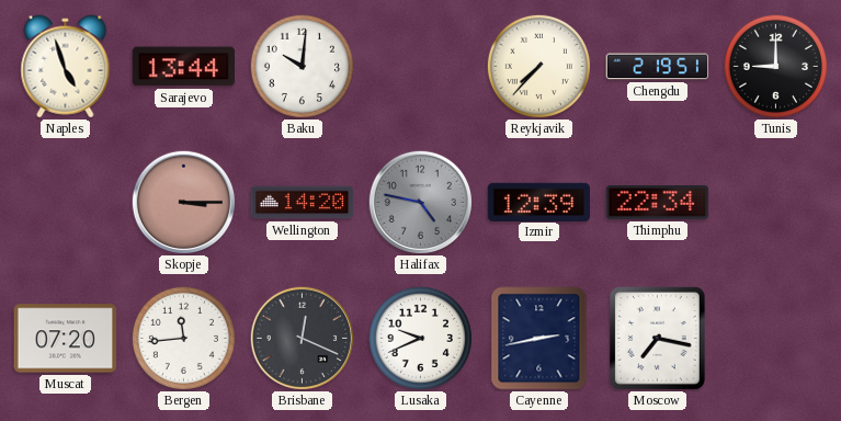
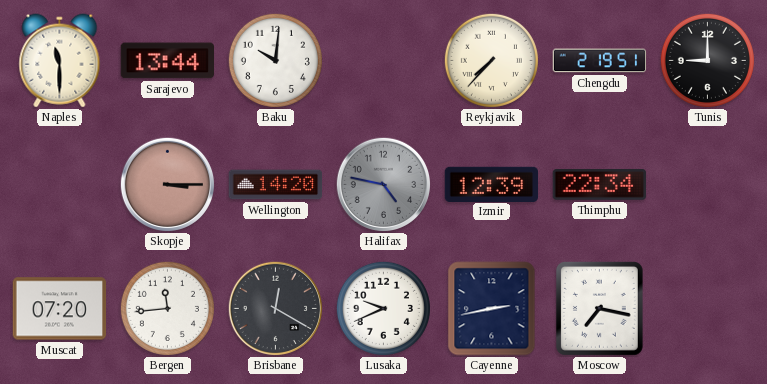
Naples: 4:57 -> 11:30
Brisbane: 12:19 -> 12:20
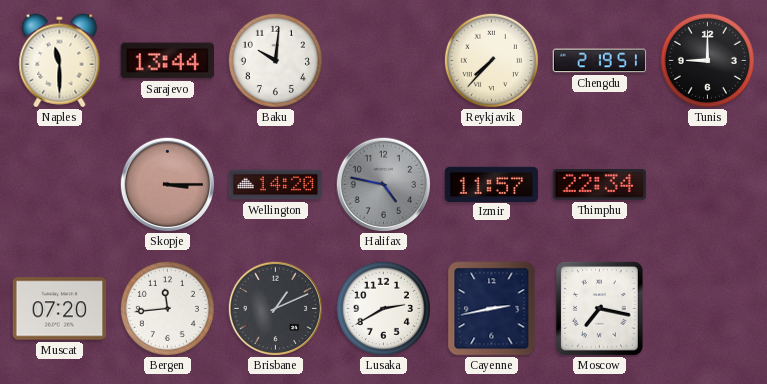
Izmir: 12:39 -> 11:57
Brisbane: 12:20 -> 1:11
Lusaka: 9:41 -> 2:40
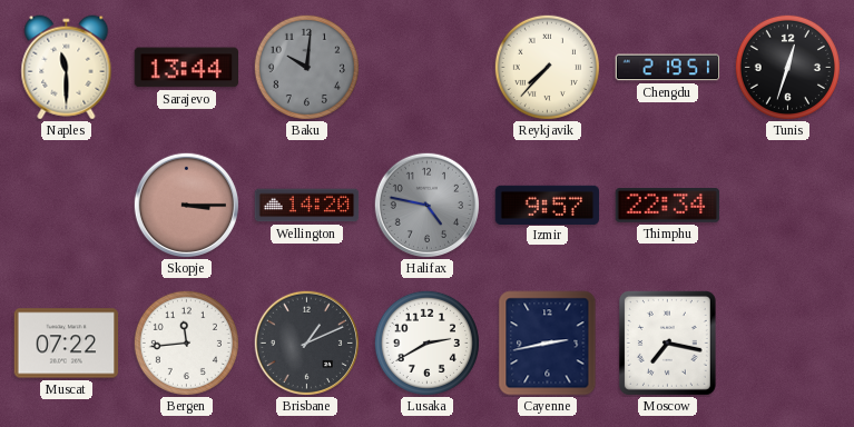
Baku dial: white -> grey
Tunis: 9:00 -> 12:33
Izmir: 11:57 -> 9:57
Muscat: 07:20 -> 07:22
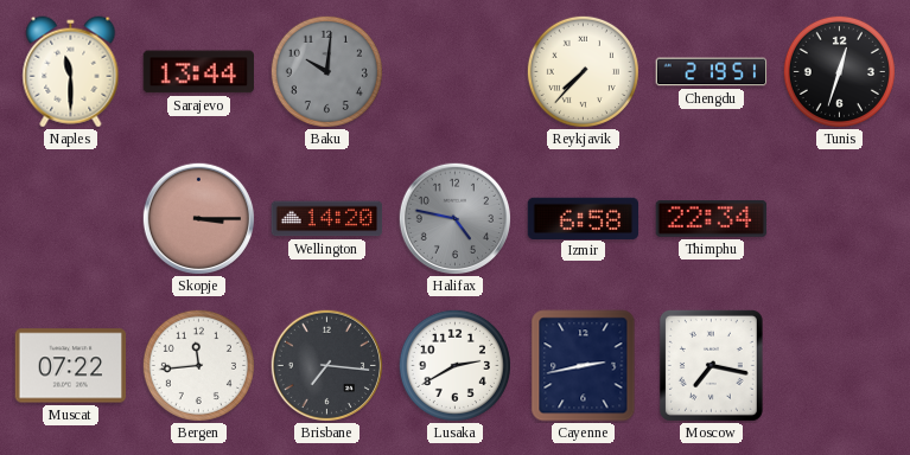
Izmir: 9:57 -> 6:58
Brisbane: 1:11 -> 7:16
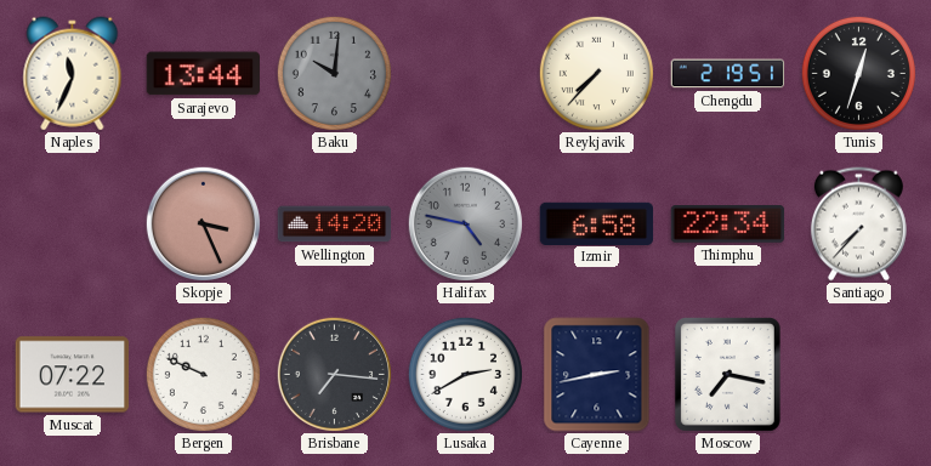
Naples: 11:30 -> 11:34
Skopje: 3:15 -> 3:26
Santiago: none -> 7:37
Bergen: 11:44 -> 9:49
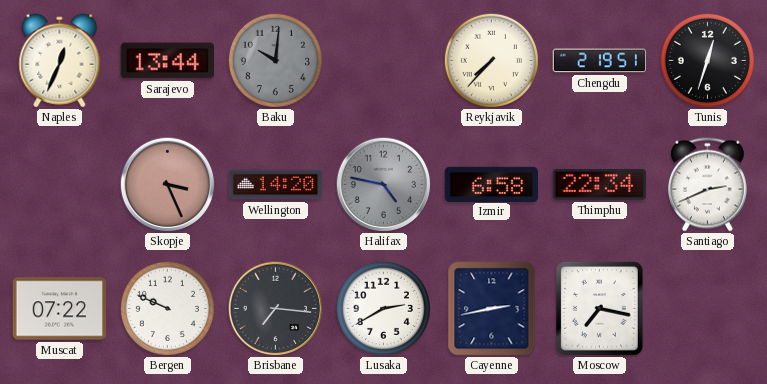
Naples: 11:34 -> 12:34
Santiago: 7:37 -> 2:41
